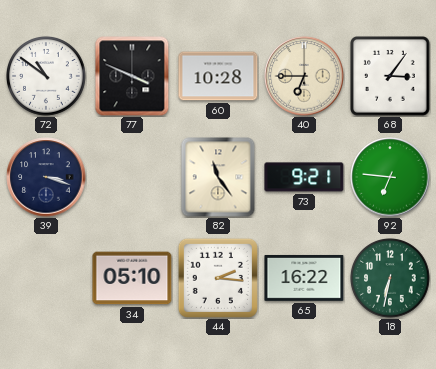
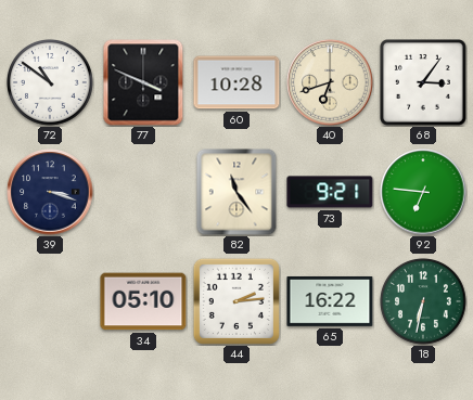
40: 6:45 -> 6:42
44: 2:16 -> 2:14
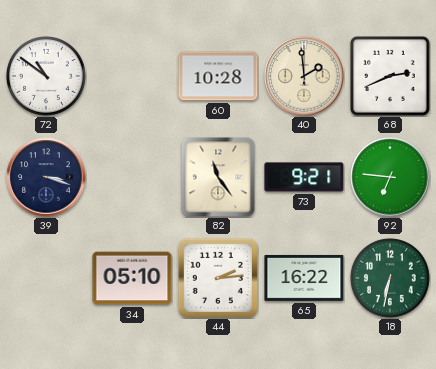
77: 3:49 -> none
40: 6:42 -> 1:59
68: 3:06 -> 2:41
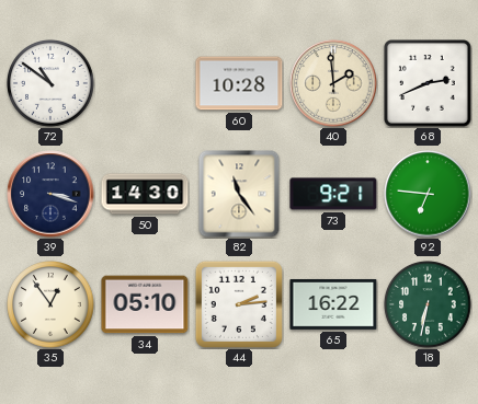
50: none -> 14:30
35: none -> 12:54
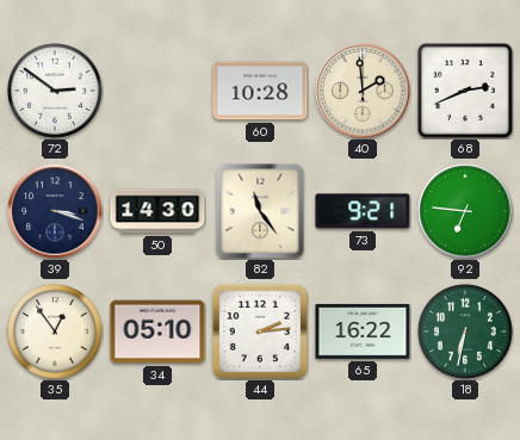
72: 10:51 -> 2:51
